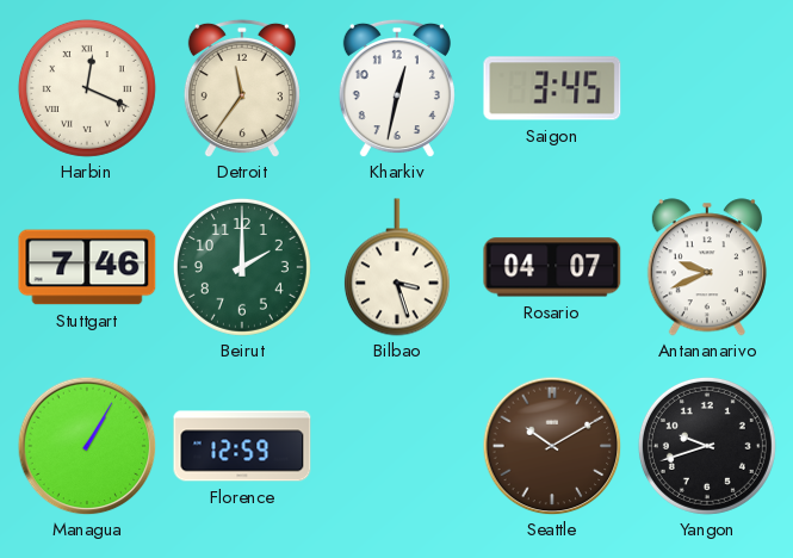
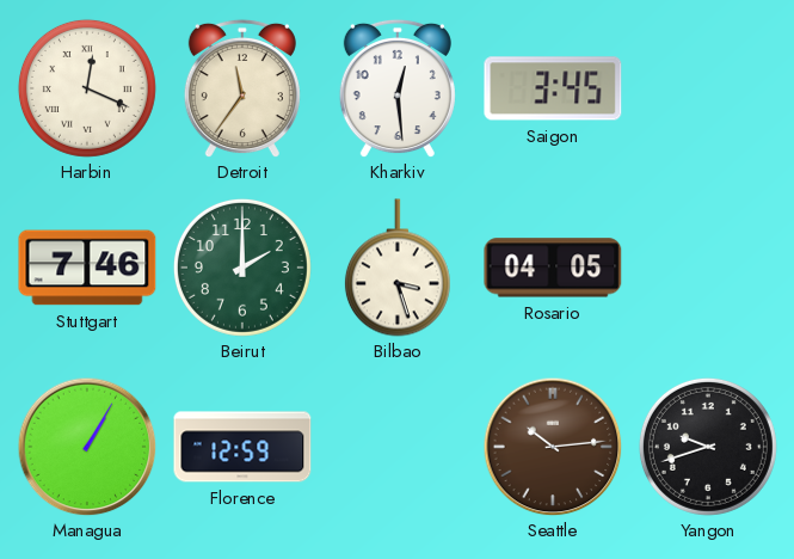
Kharkiv: 12:32 -> 12:29
Rosario: 04:07 -> 04:05
Antananarivo: 9:41 -> none
Seattle: 10:10 -> 10:14
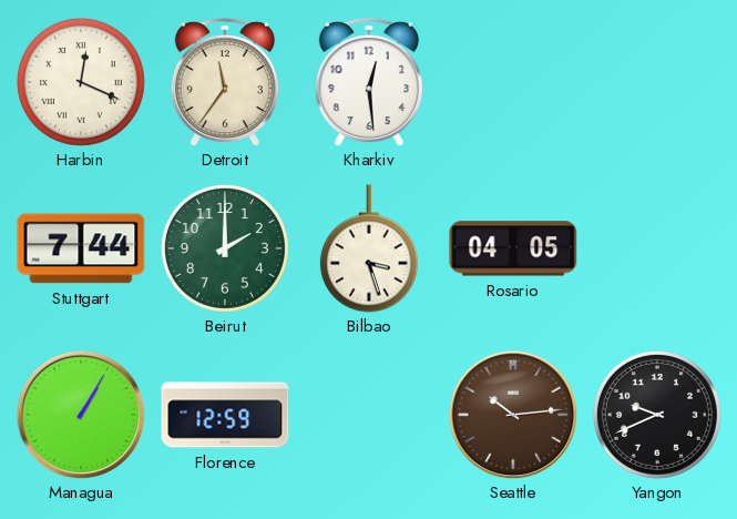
Saigon: 3:45 -> none
Stuttgart: 7:46 -> 7:44
Yangon: 9:42 -> 9:41
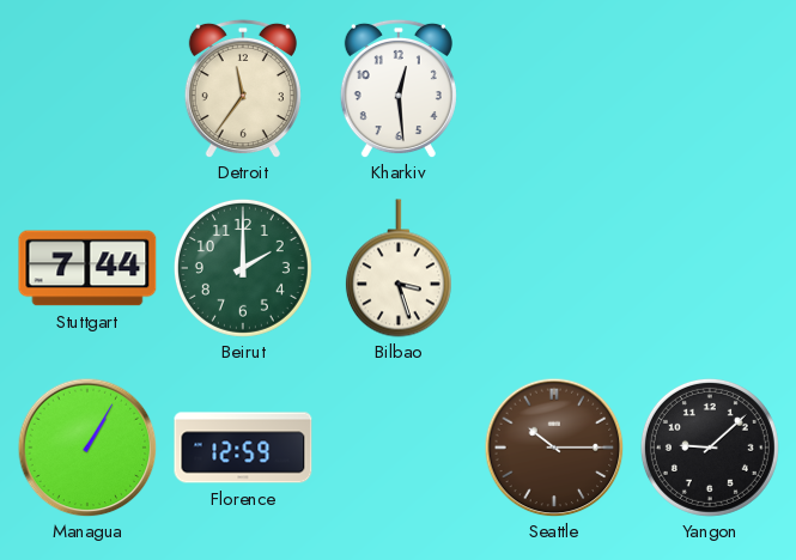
Harbin: 12:19 -> none
Rosario: 04:05 -> none
Seattle: 10:14 -> 10:15
Yangon: 9:41 -> 9:08
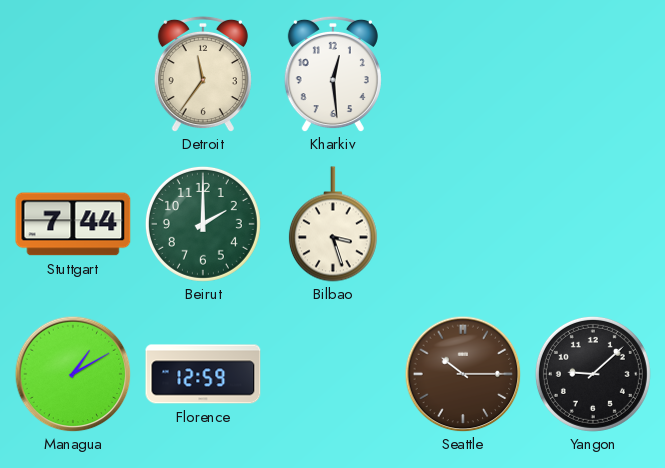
Managua: 1:05 -> 1:10
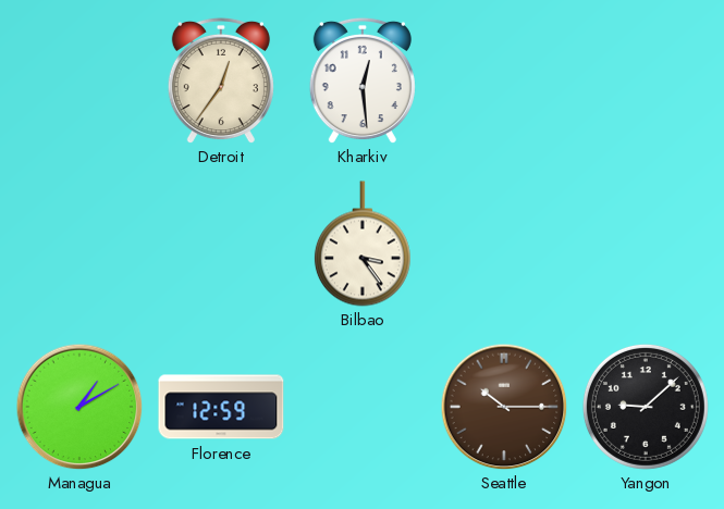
Detroit: 11:36 -> 12:36
Stuttgart: 7:44 -> none
Beirut: 2:00 -> none
Bilbao: 3:27 -> 3:24
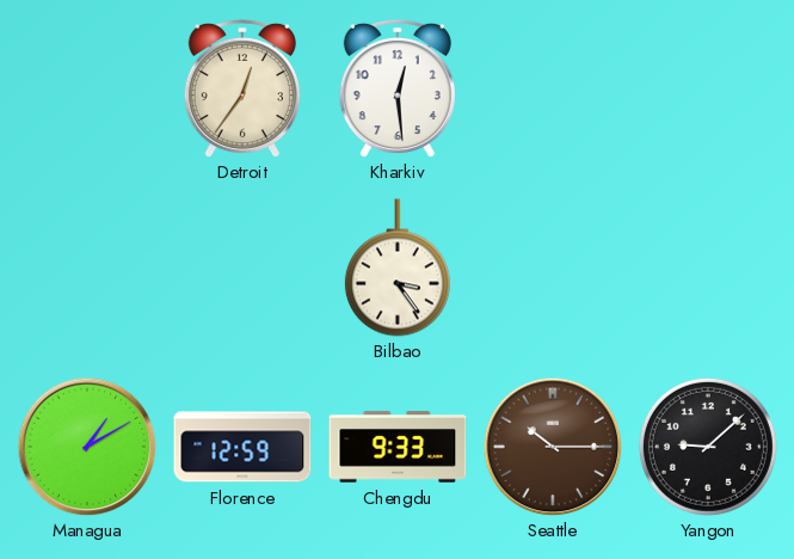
Chengdu: none -> 9:33
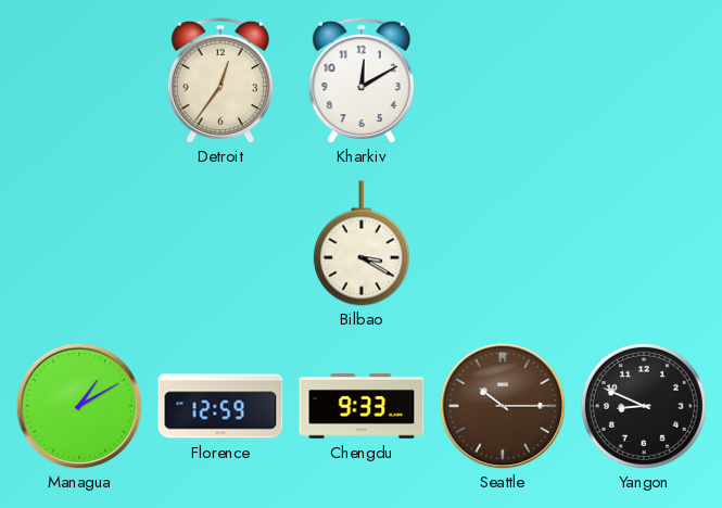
Kharkiv: 12:29 -> 12:10
Bilbao: 3:24 -> 3:20
Yangon: 9:08 -> 8:49
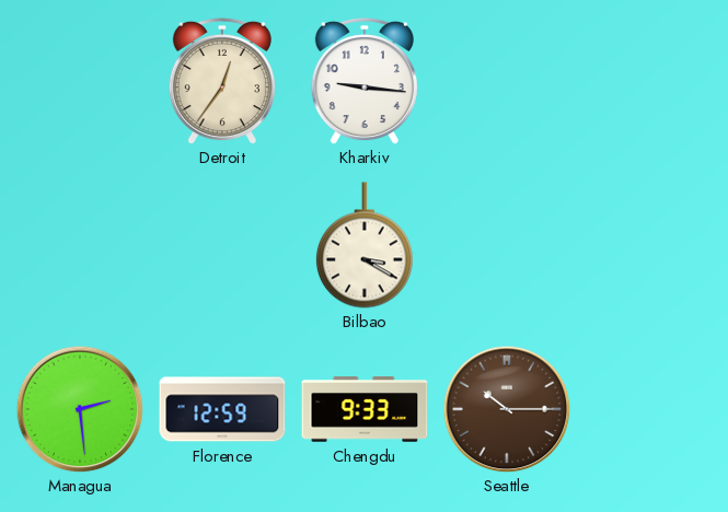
Kharkiv: 12:10 -> 9:16
Managua: 1:10 -> 2:29
Yangon: 8:49 -> none
